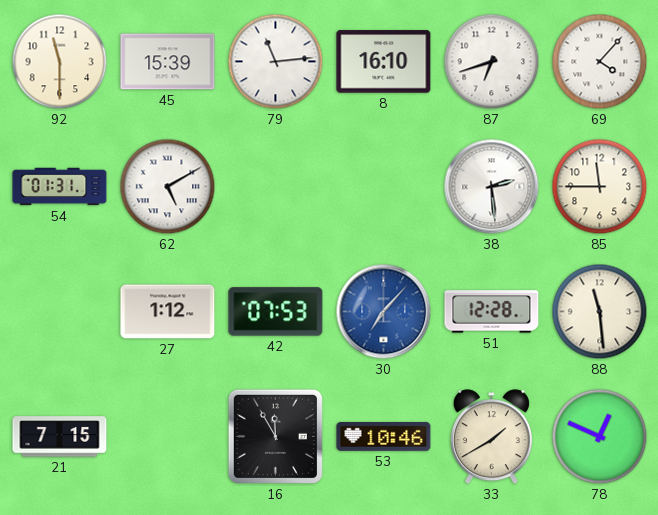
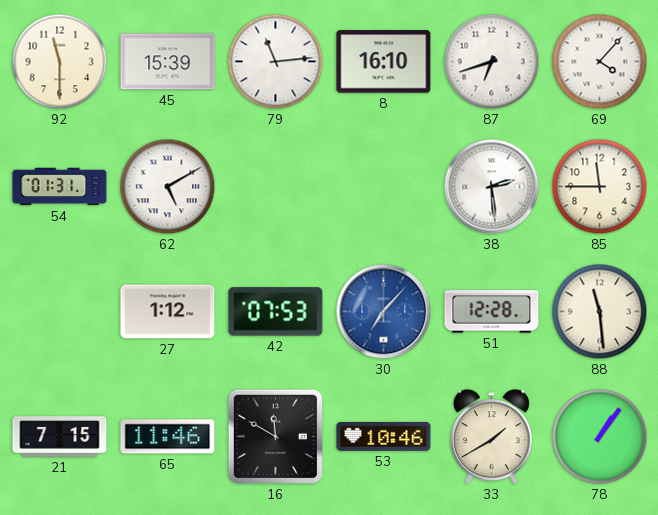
65: none -> 11:46
16: 11:55 -> 11:50
78: 12:49 -> 1:06
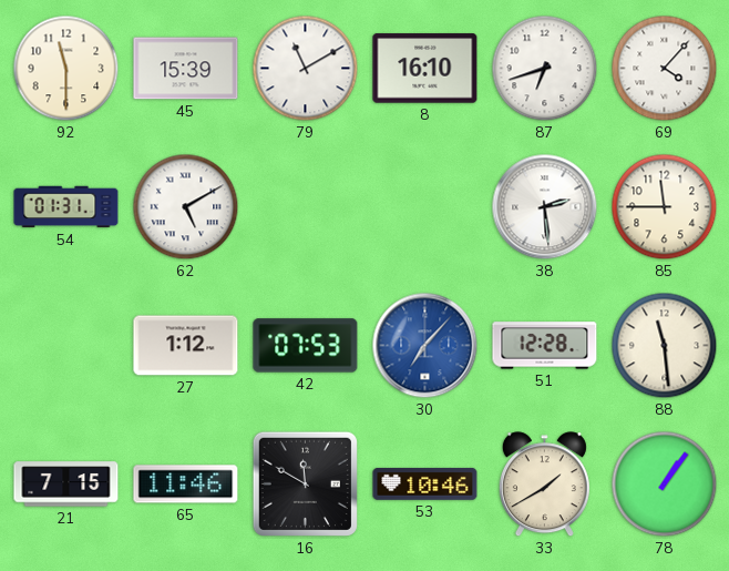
79: 11:14 -> 11:10
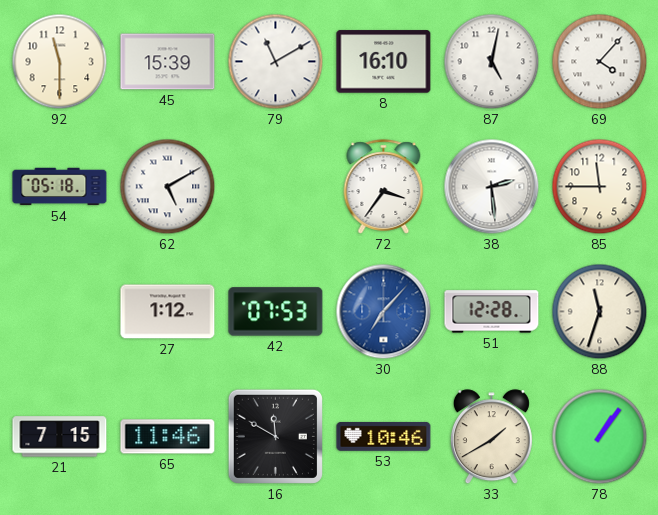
87: 6:42 -> 5:02
54: 01:31 -> 05:18
72: none -> 3:36
88: 11:29 -> 11:33
